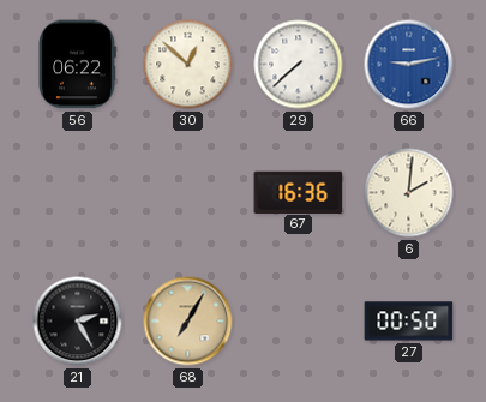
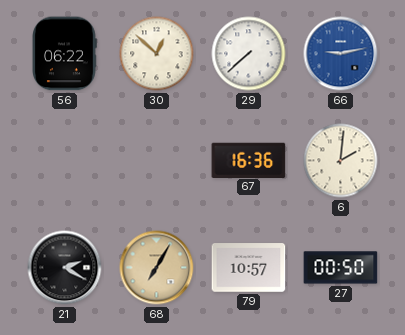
21: 2:25 -> 2:20
79: none -> 10:57
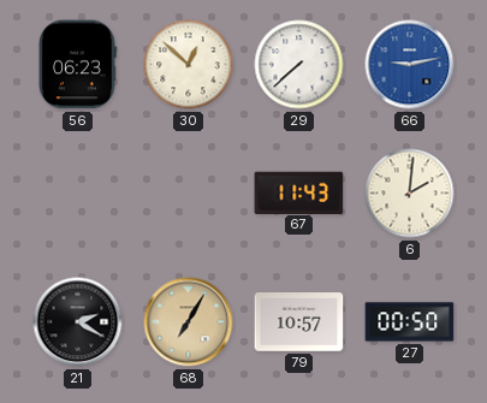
56: 06:22 -> 06:23
67: 16:36 -> 11:43
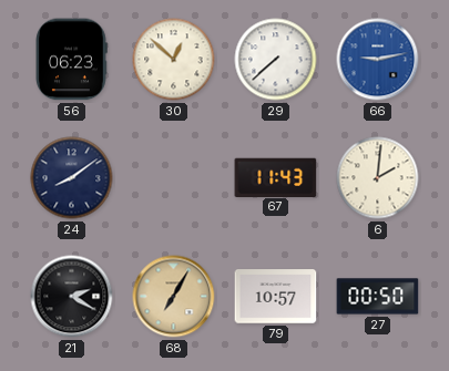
24: none -> 8:09
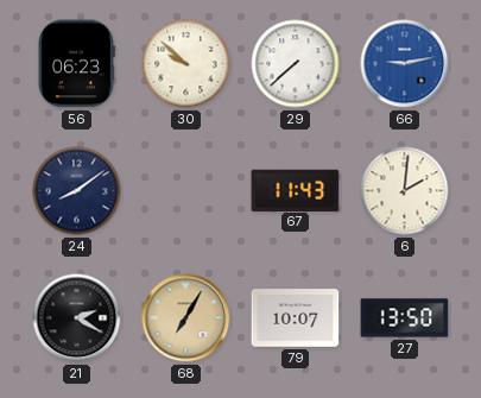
30: 12:52 -> 9:52
79: 10:57 -> 10:07
27: 00:50 -> 13:50
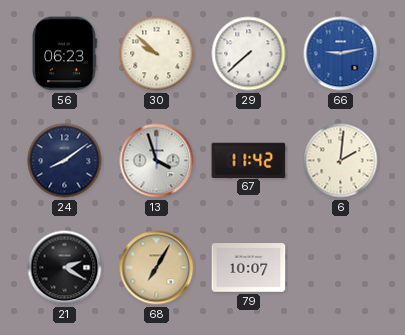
13: none -> 3:57
67: 11:43 -> 11:42
27: 13:50 -> none
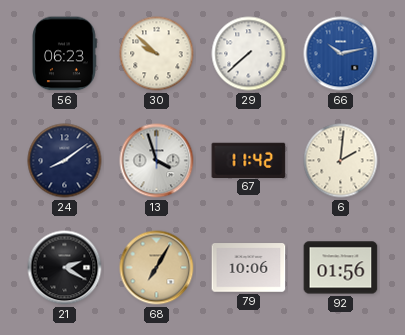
66: 9:13 -> 10:13
79: 10:07 -> 10:06
92: none -> 01:56
